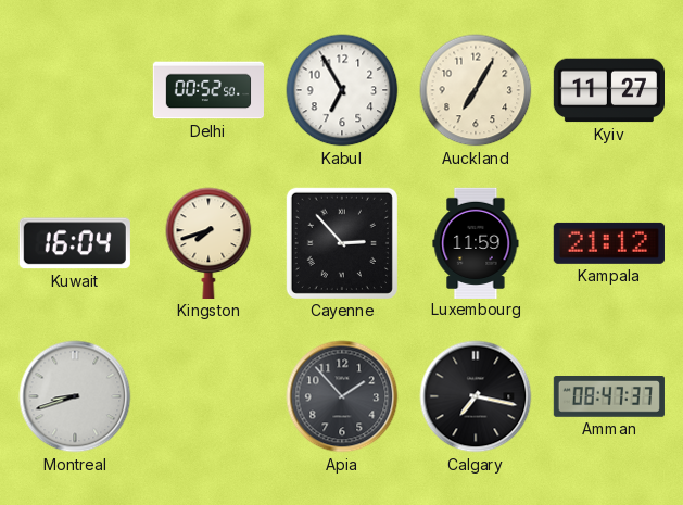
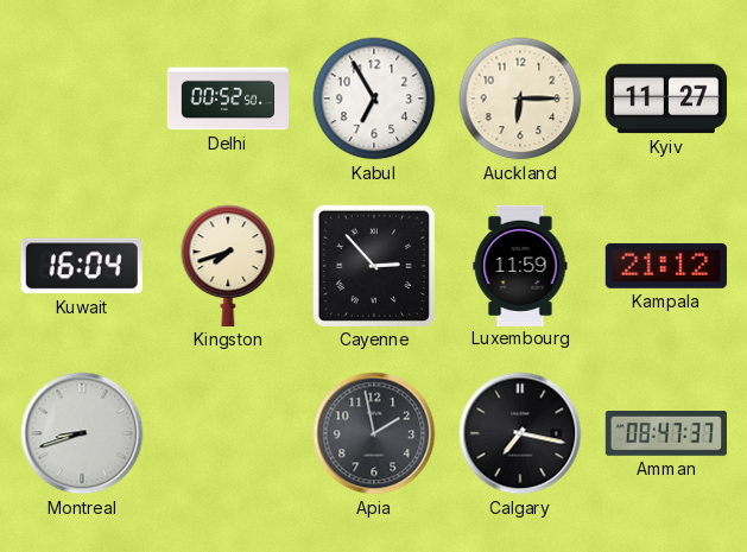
Auckland: 7:05 -> 6:15
Apia: 1:53 -> 1:58
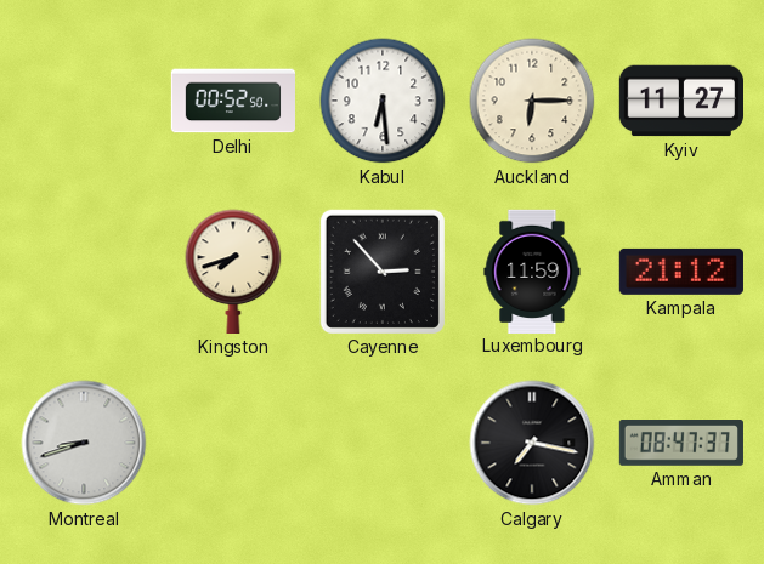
Kabul: 6:55 -> 6:29
Kuwait: 16:04 -> none
Apia: 1:58 -> none
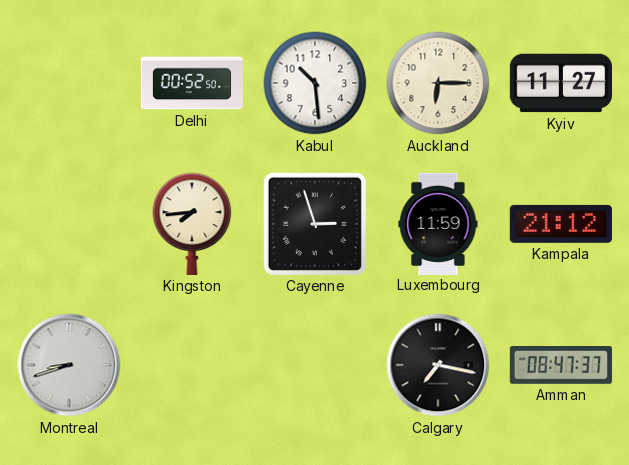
Kabul: 6:29 -> 10:29
Kingston: 7:42 -> 7:44
Cayenne: 2:53 -> 2:57
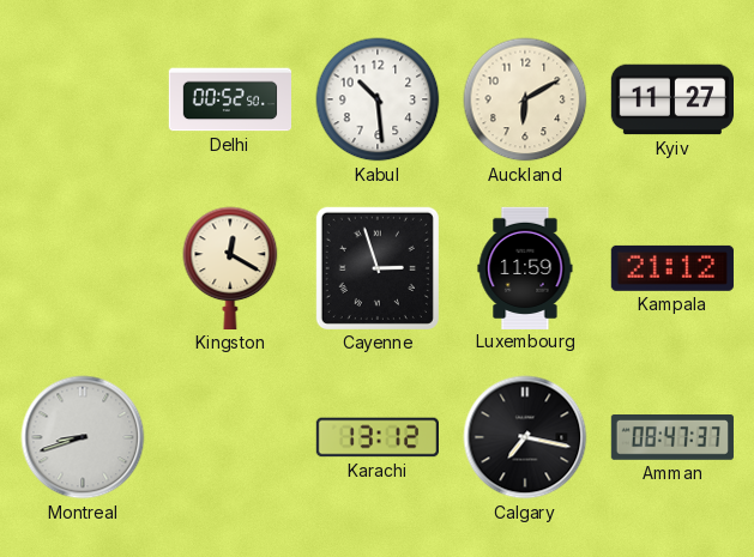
Auckland: 6:15 -> 6:10
Kingston: 7:44 -> 12:20
Karachi: none -> 13:12
